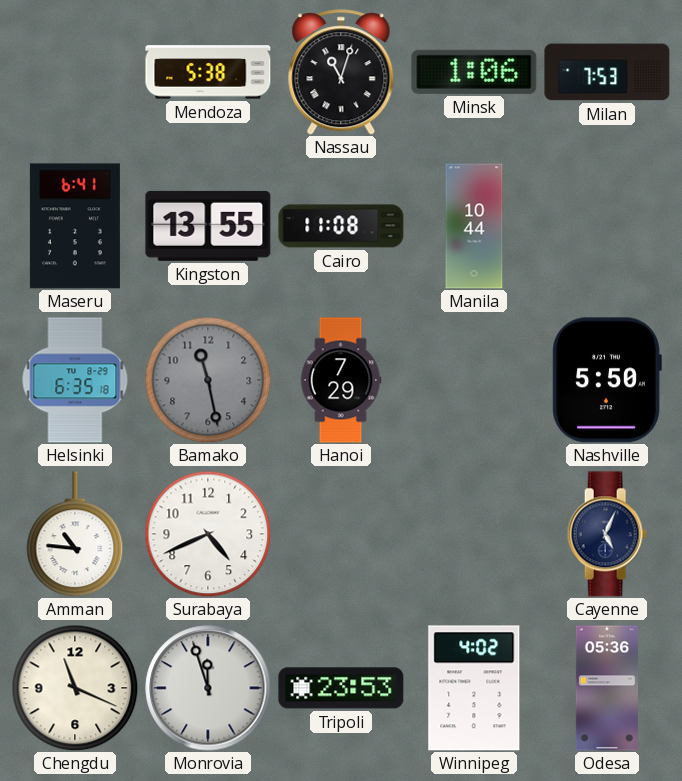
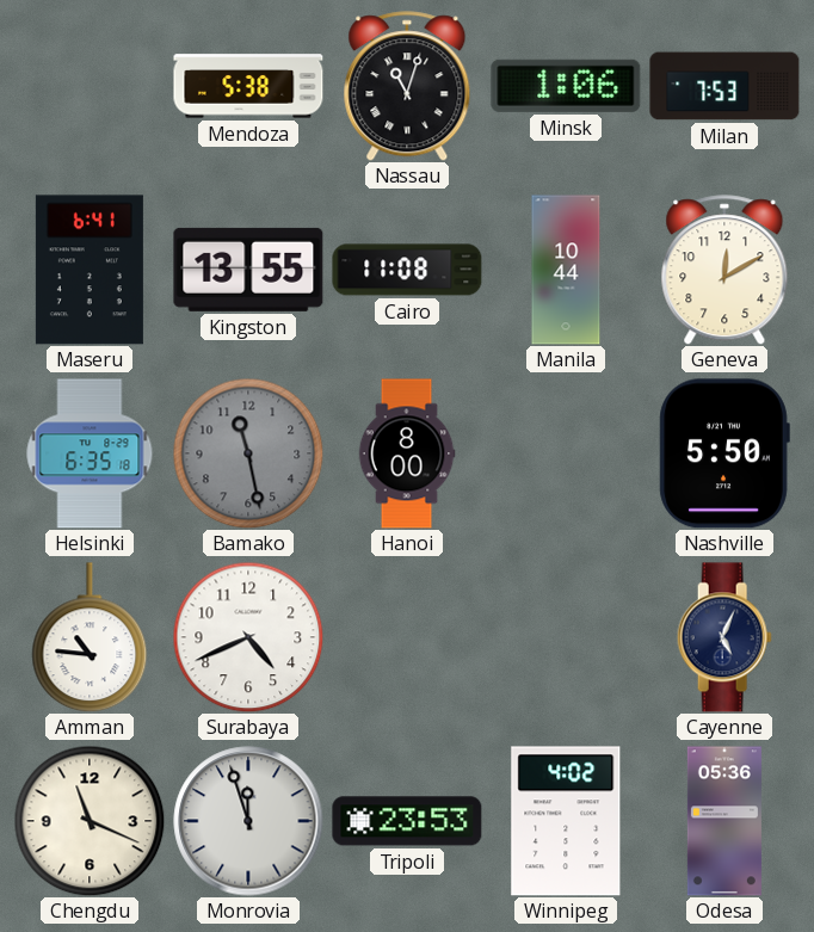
Geneva: none -> 12:10
Hanoi: 7:29 -> 8:00
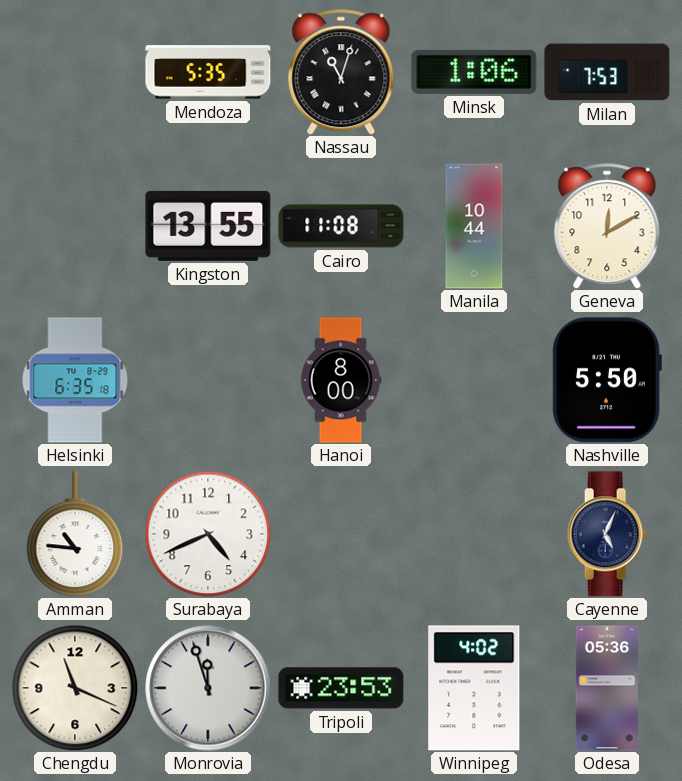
Mendoza: 5:38 -> 5:35
Maseru: 6:41 -> none
Bamako: 11:28 -> none
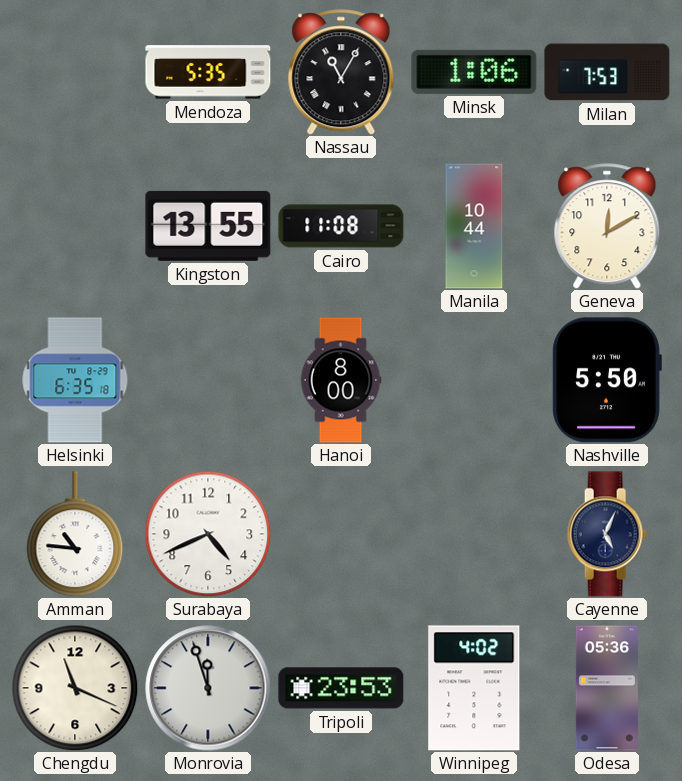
Nassau: 11:03 -> 11:05
